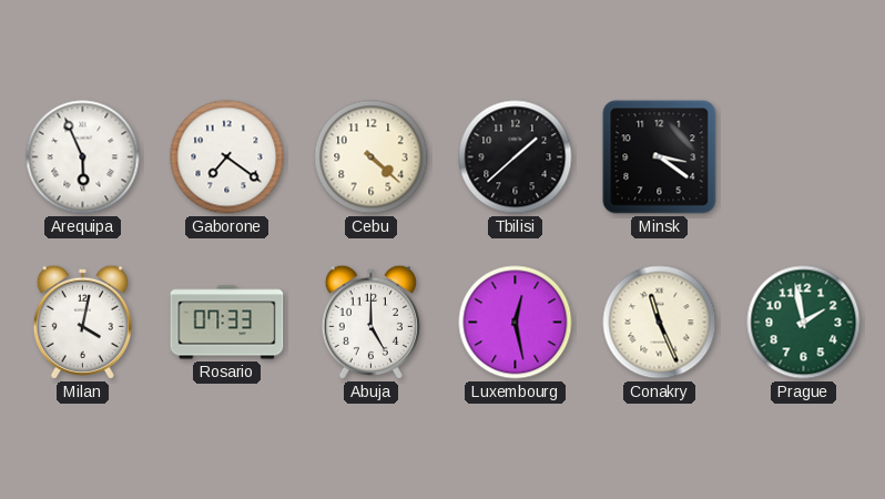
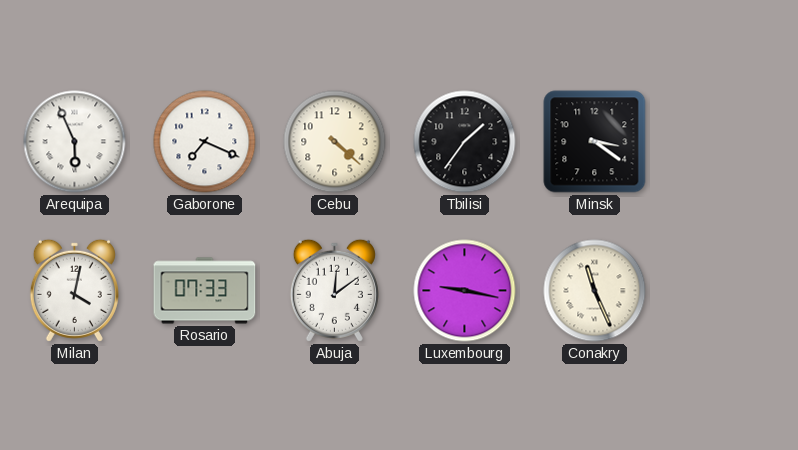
Gaborone: 7:21 -> 7:19
Tbilisi: 1:38 -> 1:36
Abuja: 5:00 -> 12:09
Luxembourg: 12:28 -> 9:17
Prague: 1:58 -> none
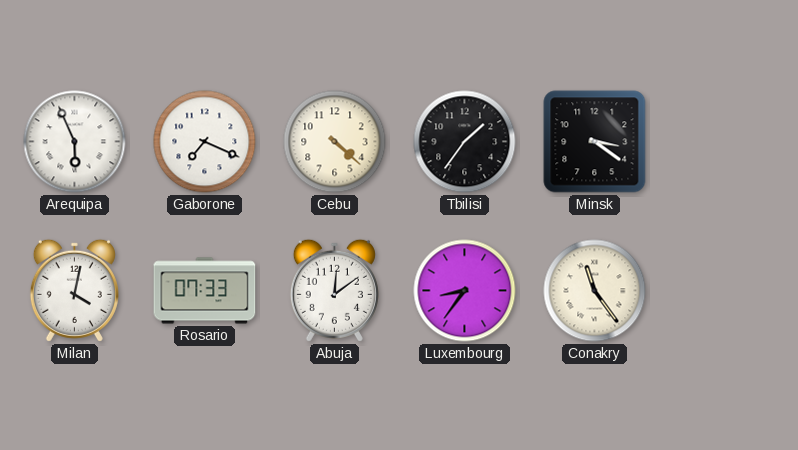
Luxembourg: 9:17 -> 8:36
Conakry: 11:26 -> 11:24
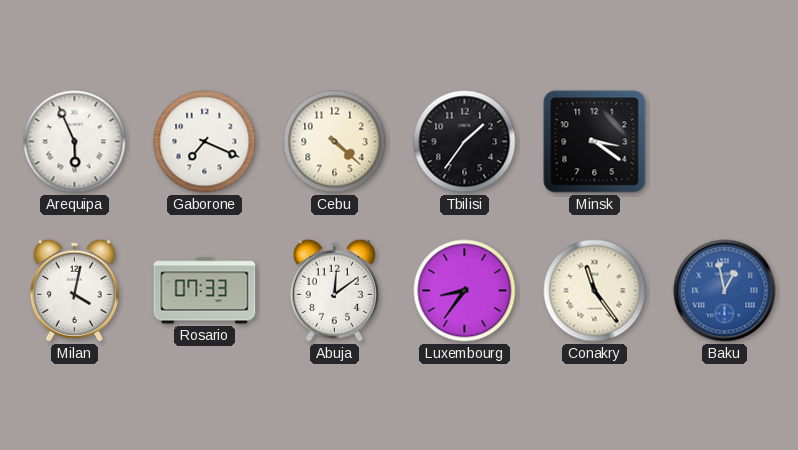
Baku: none -> 12:58
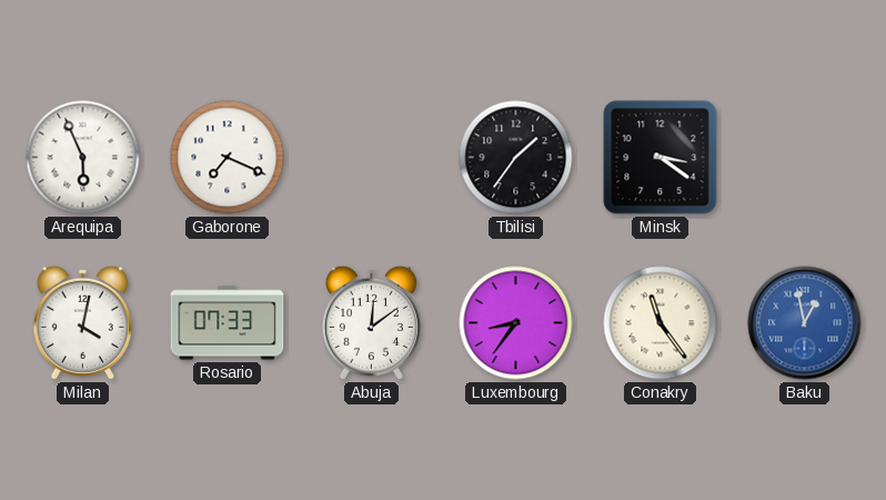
Cebu: 4:22 -> none
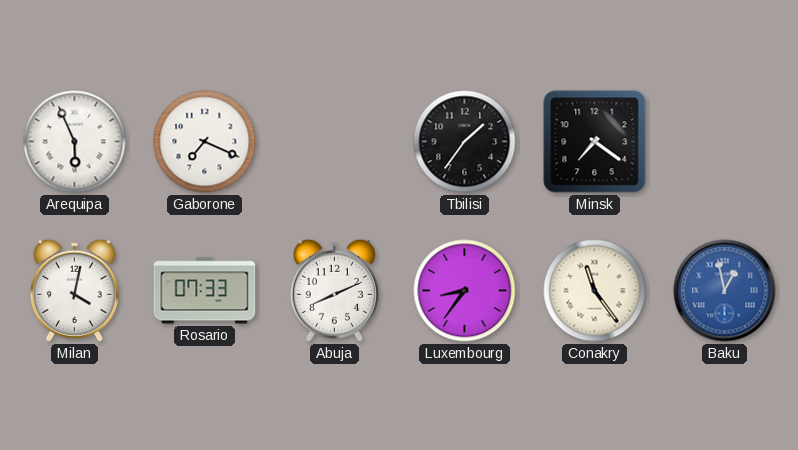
Minsk: 3:21 -> 7:21
Abuja: 12:09 -> 8:11
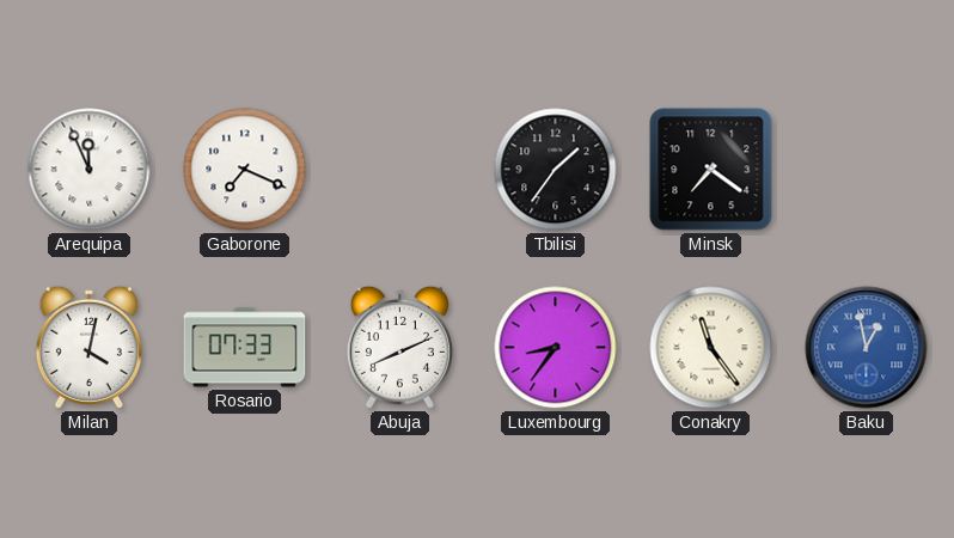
Arequipa: 5:56 -> 11:56
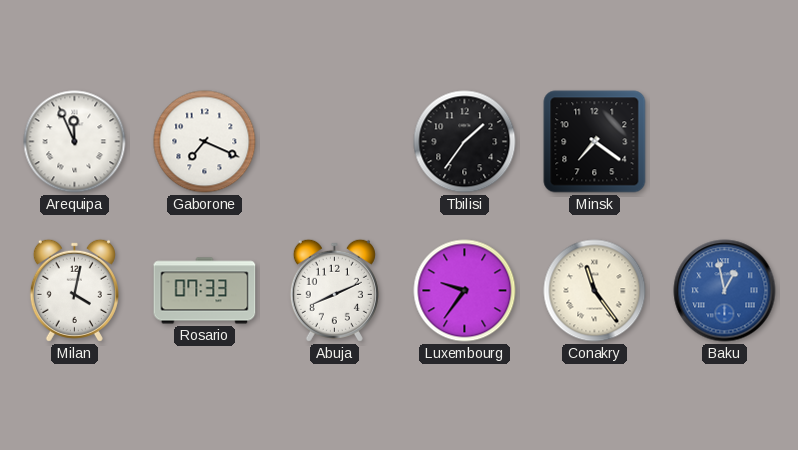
Luxembourg: 8:36 -> 9:36
